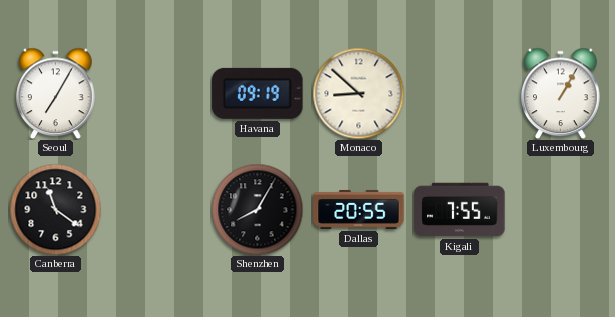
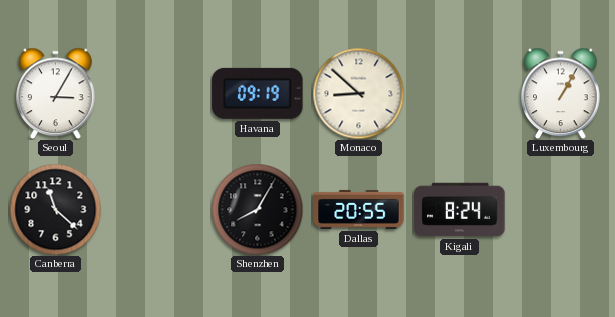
Seoul: 7:05 -> 3:05
Canberra: 11:21 -> 11:22
Kigali: 7:55 -> 8:24
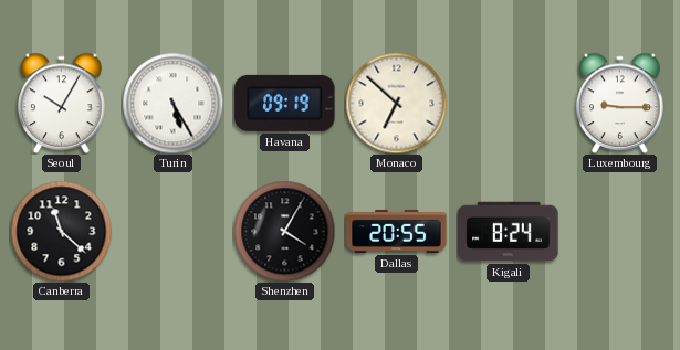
Seoul: 3:05 -> 10:05
Turin: none -> 5:25
Monaco: 8:52 -> 6:52
Luxembourg: 1:05 -> 9:15
Shenzhen: 8:05 -> 4:05
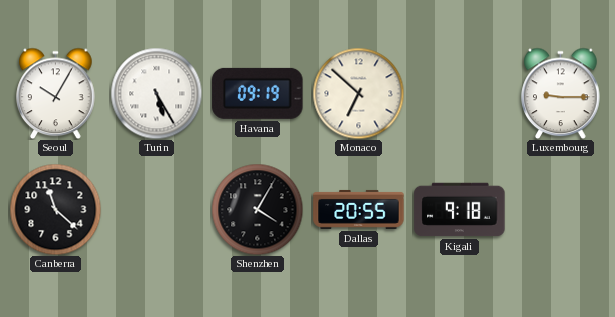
Kigali: 8:24 -> 9:18
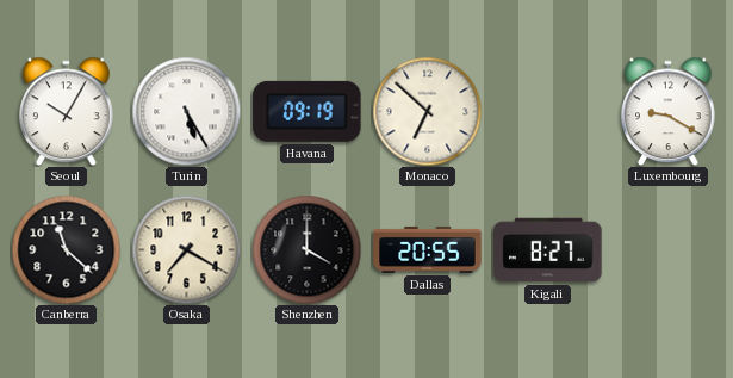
Luxembourg: 9:15 -> 9:20
Osaka: none -> 7:20
Shenzhen: 4:05 -> 4:00
Kigali: 9:18 -> 8:27
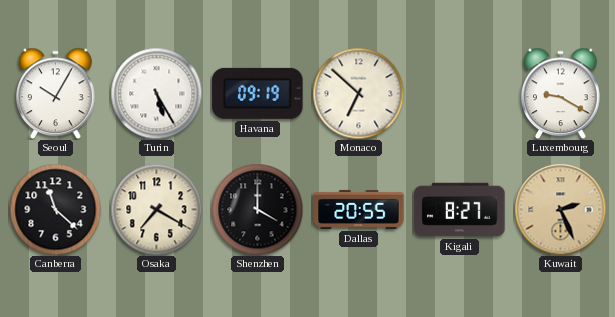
Kuwait: none -> 2:26
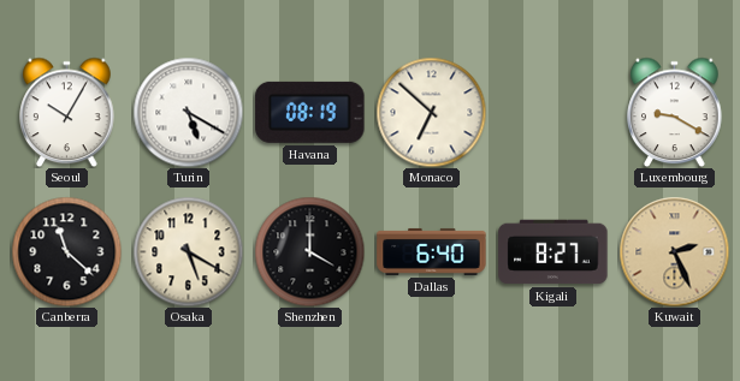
Turin: 5:25 -> 5:20
Havana: 09:19 -> 08:19
Osaka: 7:20 -> 5:20
Dallas: 20:55 -> 6:40
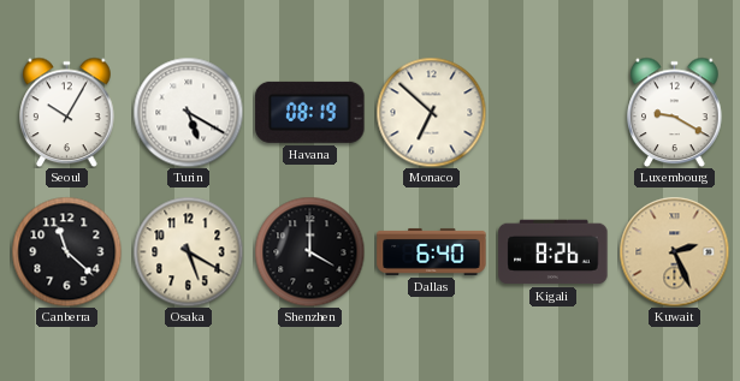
Kigali: 8:27 -> 8:26
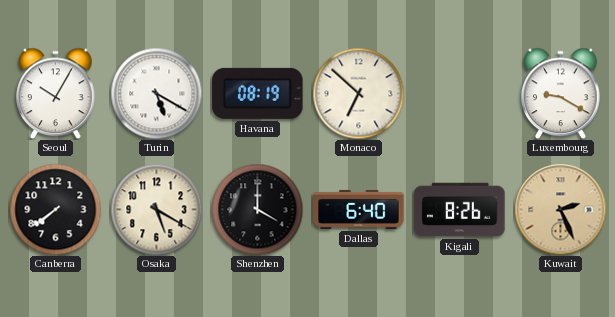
Canberra: 11:22 -> 7:39
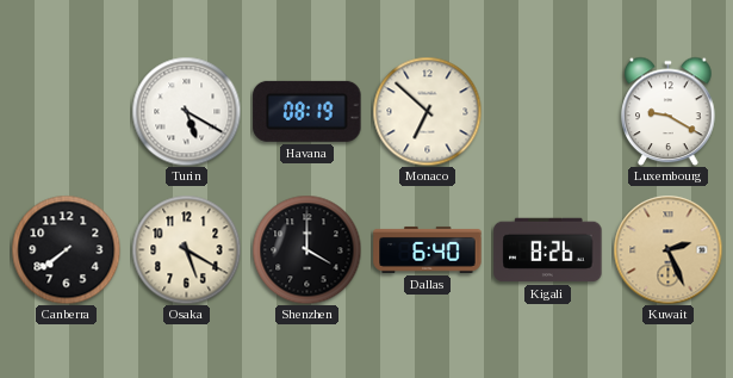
Seoul: 10:05 -> none
